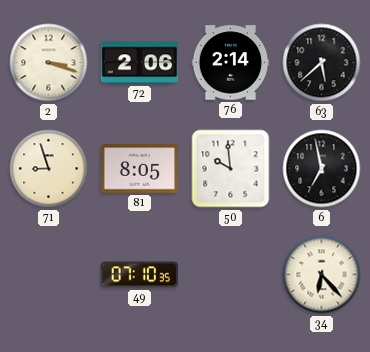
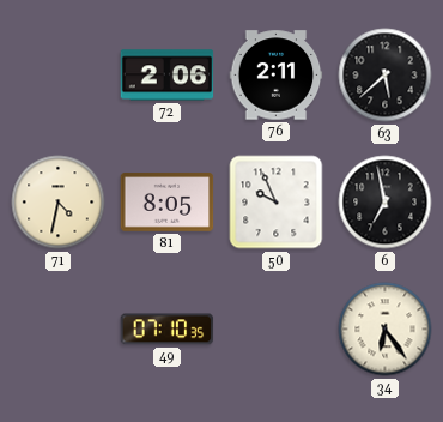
2: 3:18 -> none
76: 2:14 -> 2:11
71: 8:57 -> 4:32
50: 9:59 -> 9:56
34: 6:23 -> 6:24
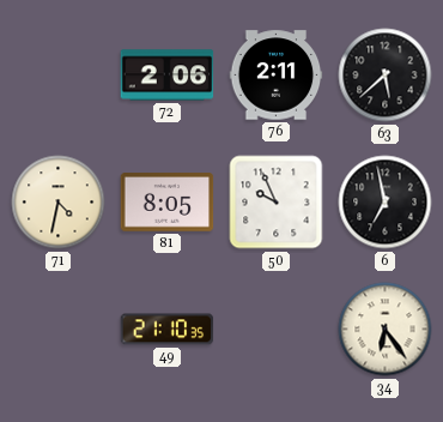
49: 07:10 -> 21:10
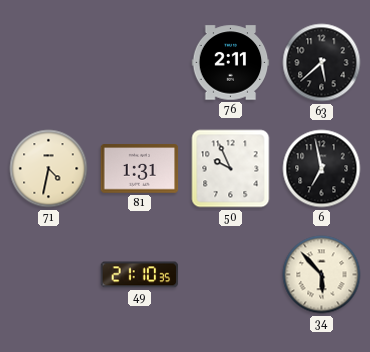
72: 2:06 -> none
81: 8:05 -> 1:31
34: 6:24 -> 5:53
